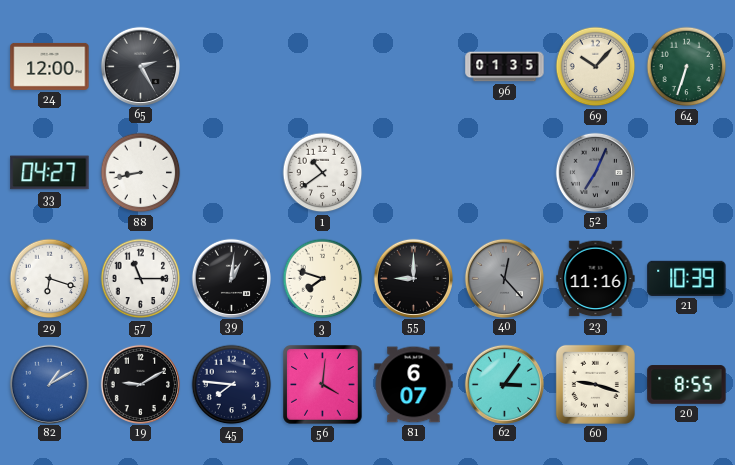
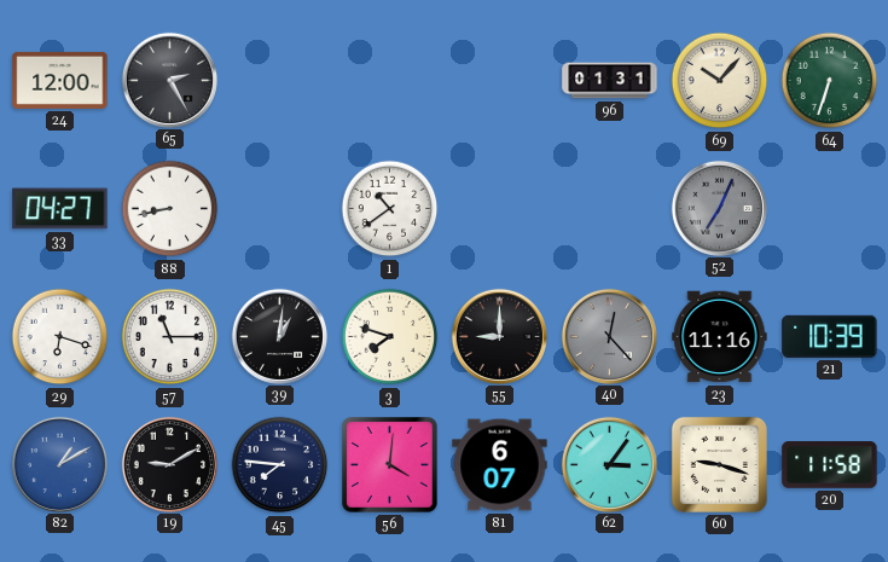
96: 01:35 -> 01:31
20: 8:55 -> 11:58
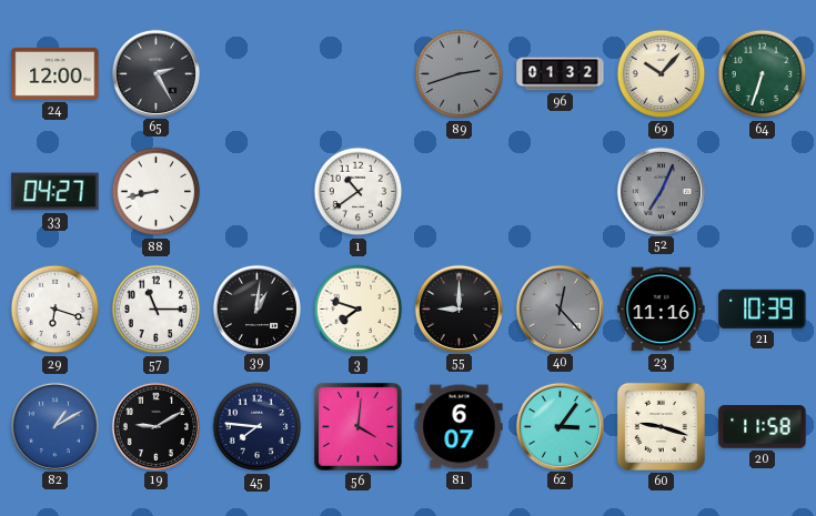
89: none -> 2:42
96: 01:31 -> 01:32
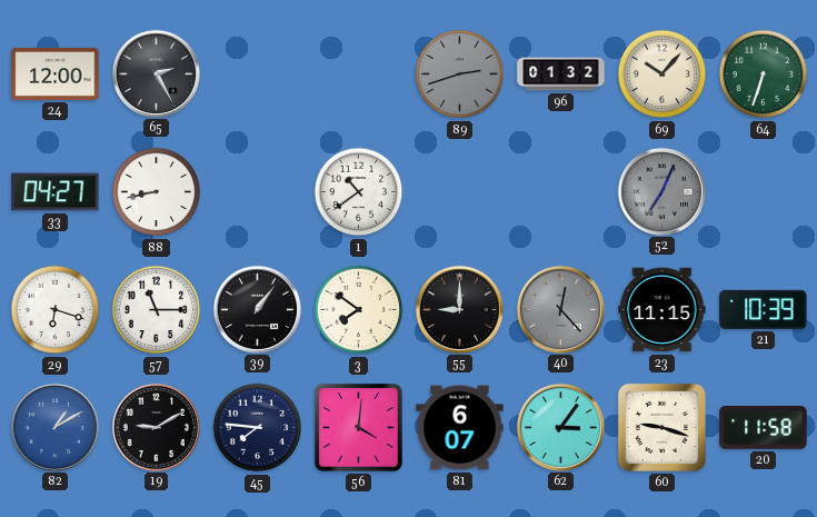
39: 1:01 -> 1:06
3: 7:48 -> 7:51
23: 11:16 -> 11:15
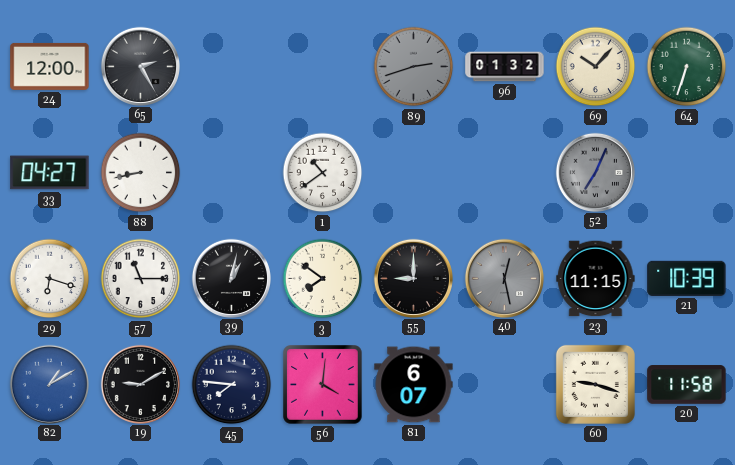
39: 1:06 -> 1:02
40: 12:23 -> 12:28
62: 3:06 -> none
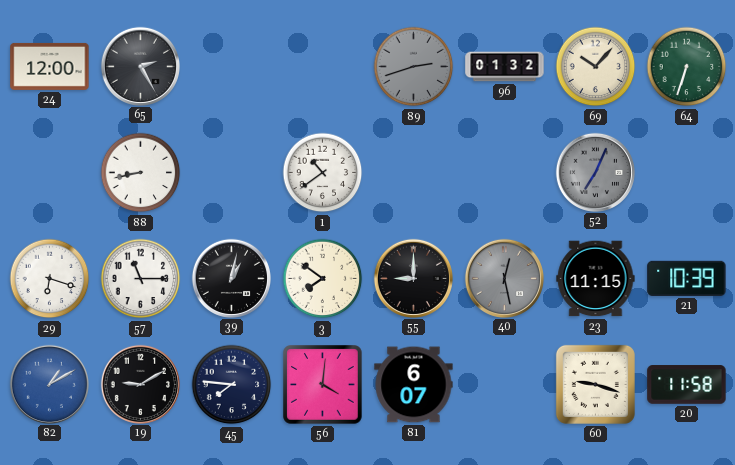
33: 04:27 -> none
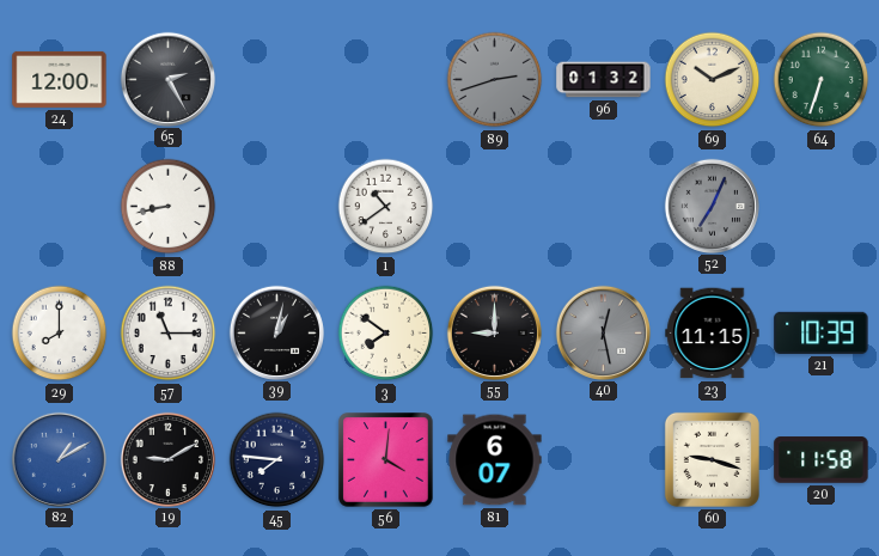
69: 10:07 -> 10:11
29: 6:18 -> 8:00
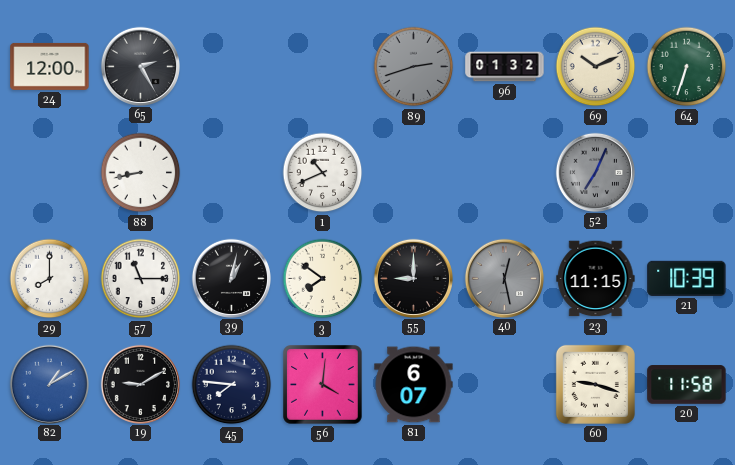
1: 10:39 -> 10:41
